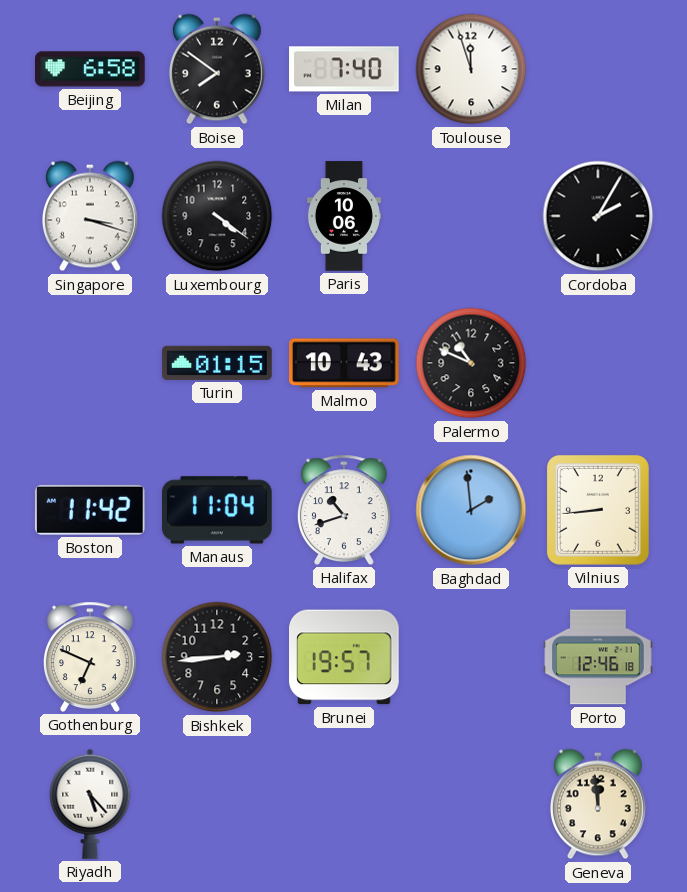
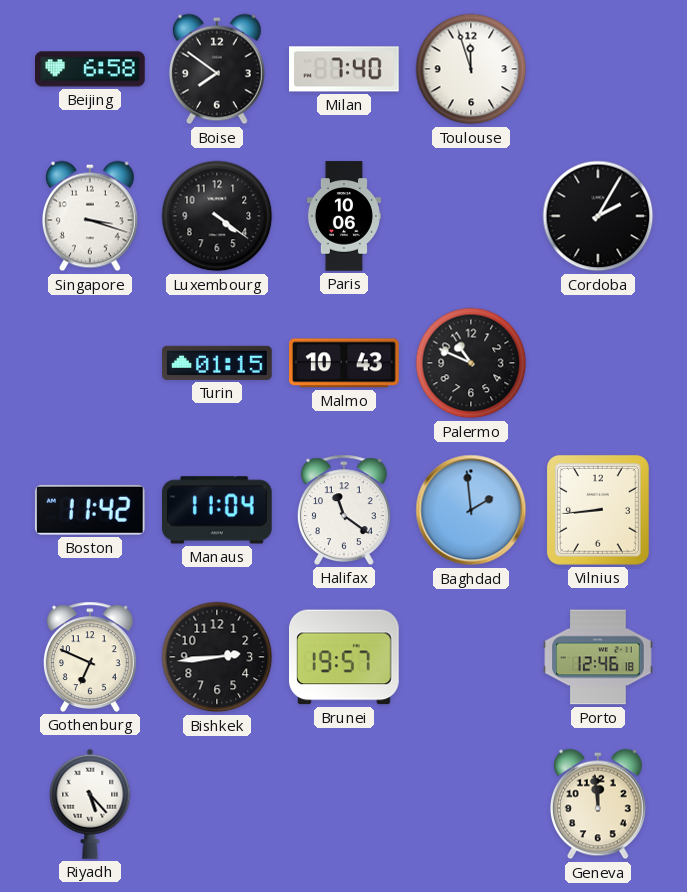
Halifax: 10:42 -> 11:21
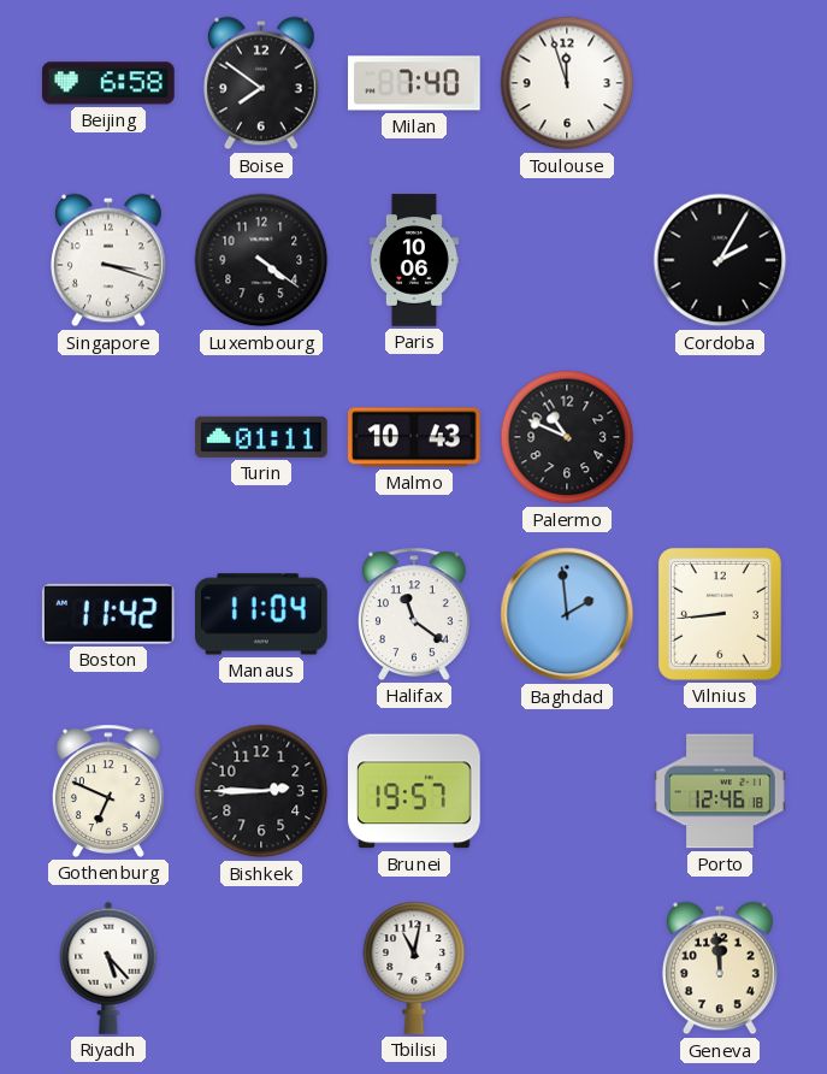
Turin: 01:15 -> 01:11
Bishkek: 2:44 -> 2:45
Tbilisi: none -> 11:02
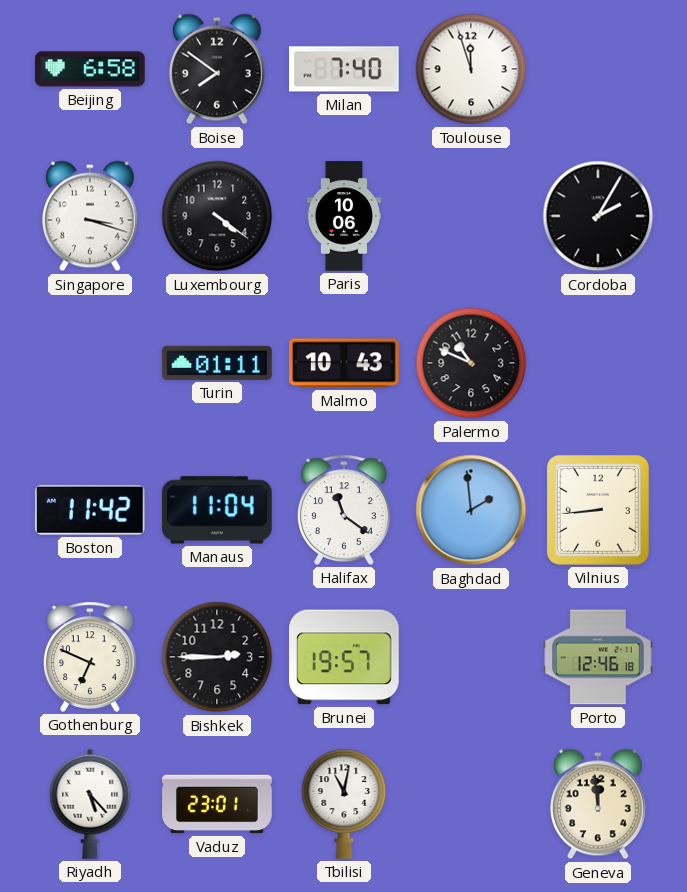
Vaduz: none -> 23:01
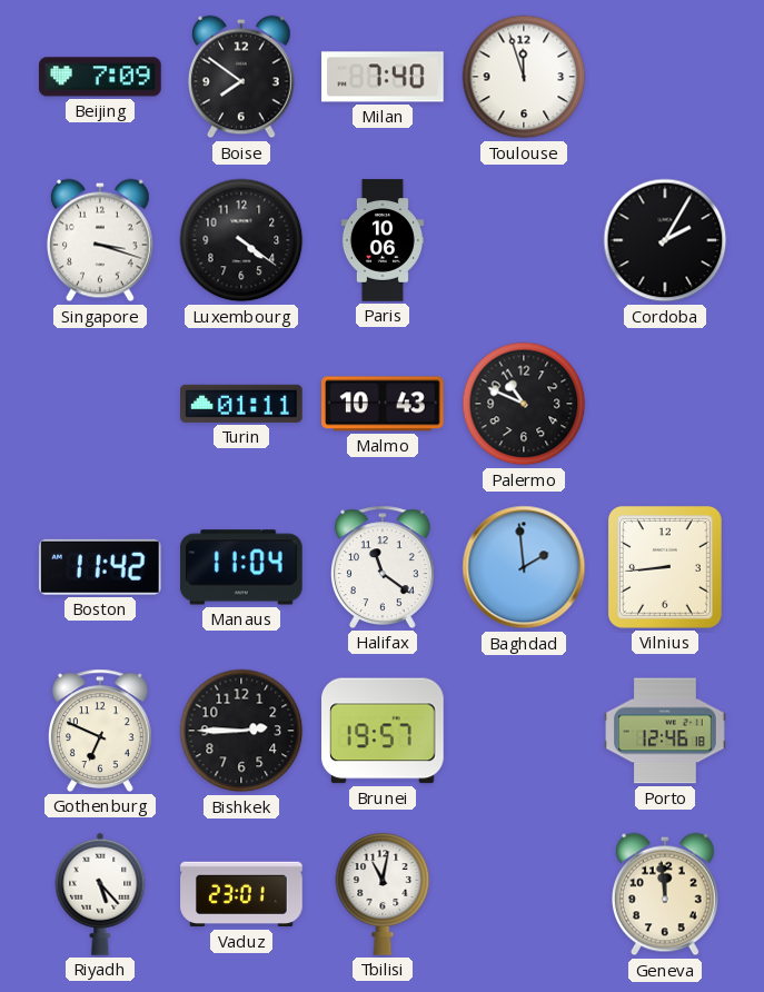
Beijing: 6:58 -> 7:09
